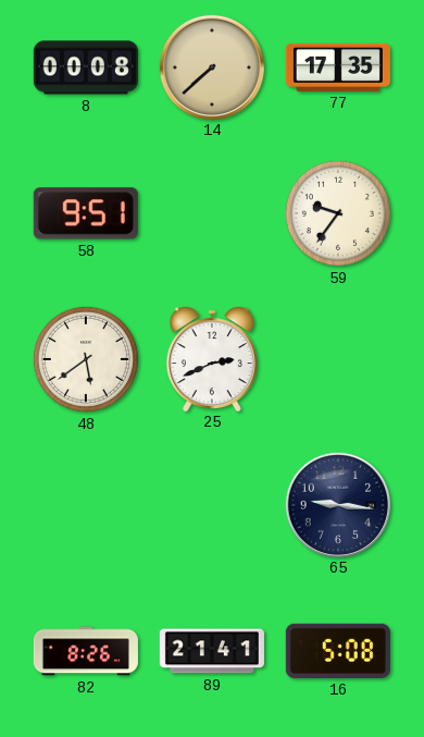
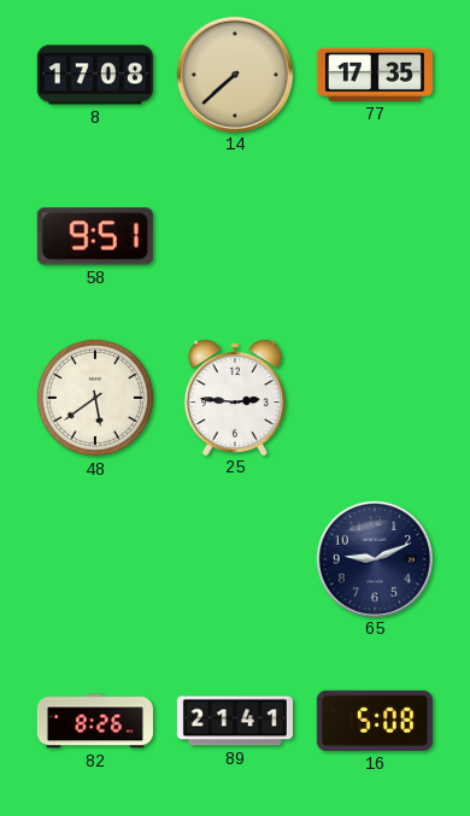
8: 00:08 -> 17:08
59: 9:36 -> none
25: 2:41 -> 2:46
65: 9:16 -> 9:11
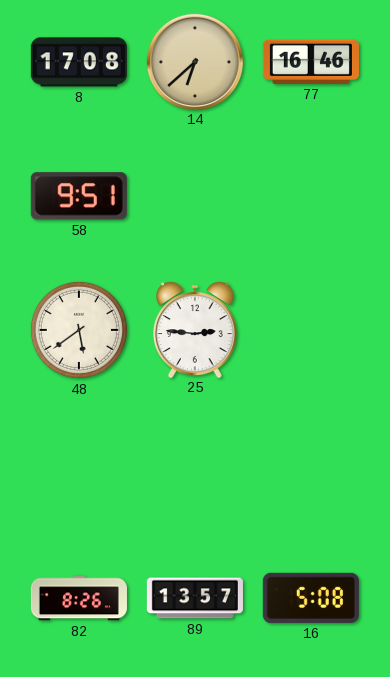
14: 7:38 -> 6:38
77: 17:35 -> 16:46
65: 9:11 -> none
89: 21:41 -> 13:57
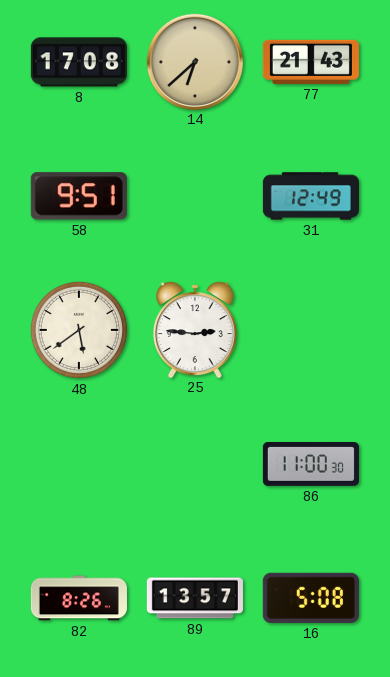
77: 16:46 -> 21:43
31: none -> 12:49
86: none -> 11:00
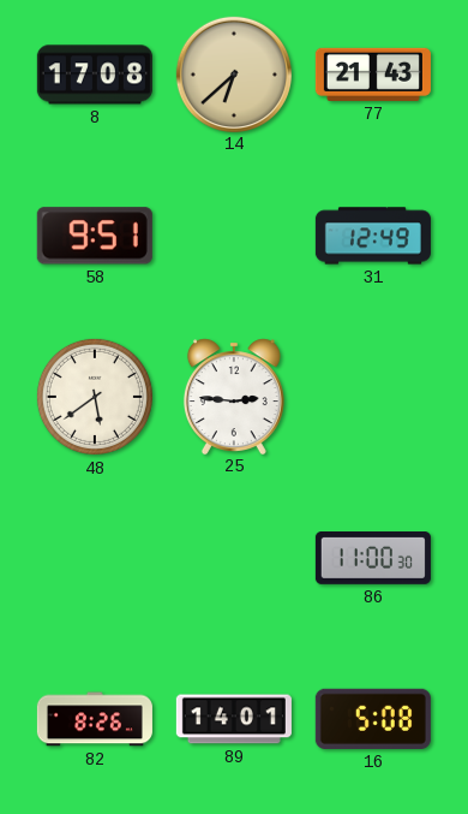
89: 13:57 -> 14:01
